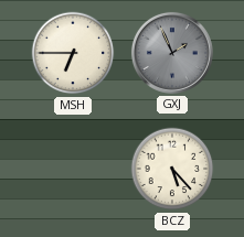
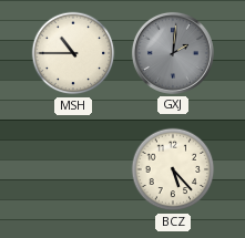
MSH: 6:45 -> 10:45
GXJ: 1:56 -> 2:01
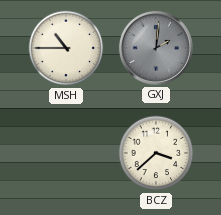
BCZ: 5:23 -> 3:38
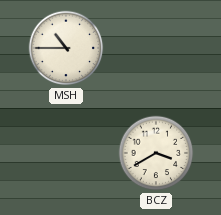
GXJ: 2:01 -> none
BCZ: 3:38 -> 3:40
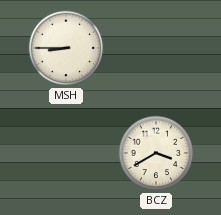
MSH: 10:45 -> 8:45
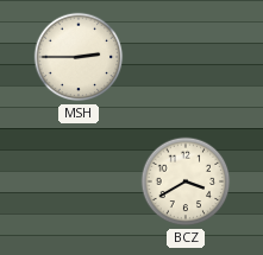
MSH: 8:45 -> 2:45
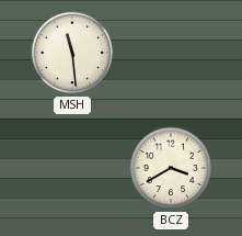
MSH: 2:45 -> 11:29
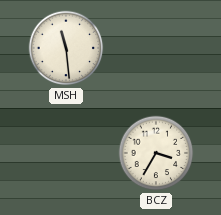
BCZ: 3:40 -> 3:35
